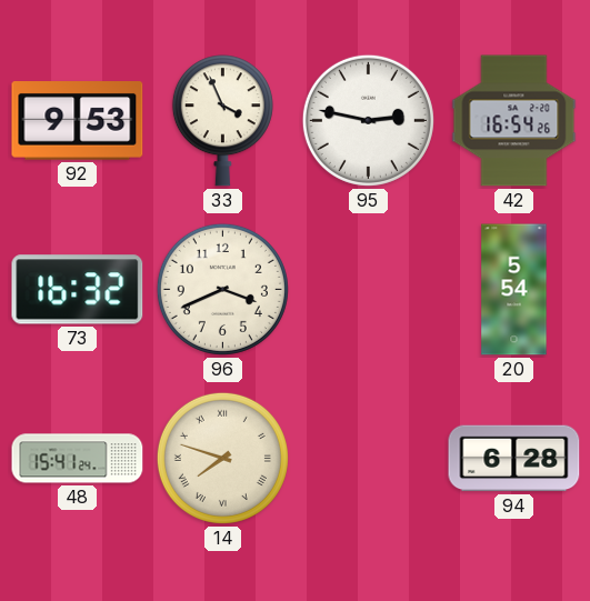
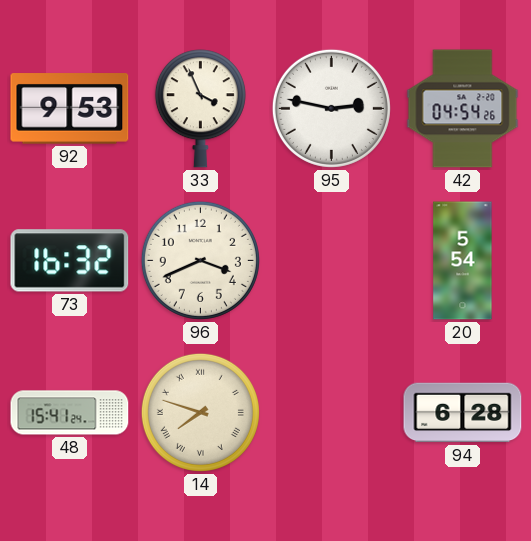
42: 16:54 -> 04:54
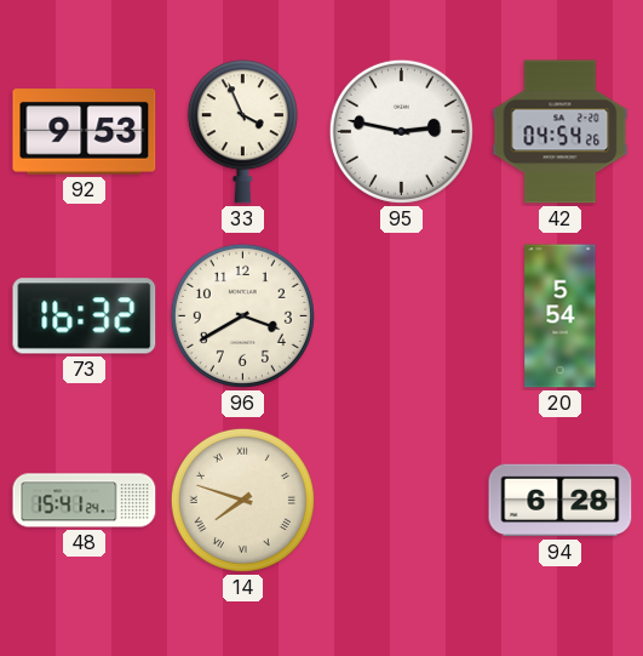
96: 3:41 -> 3:40
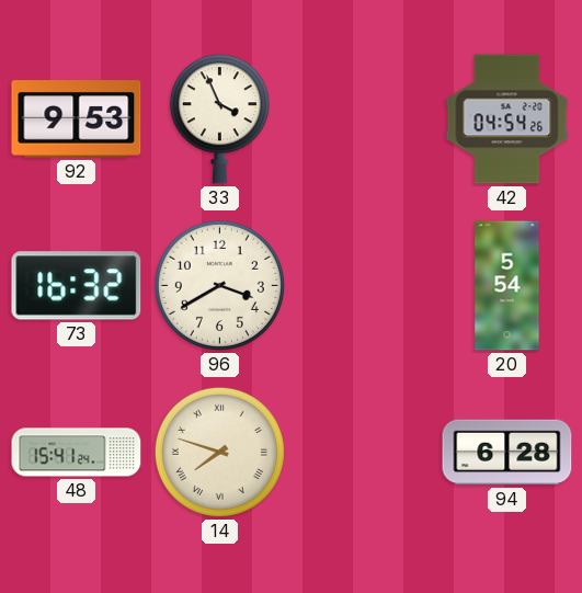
95: 2:47 -> none
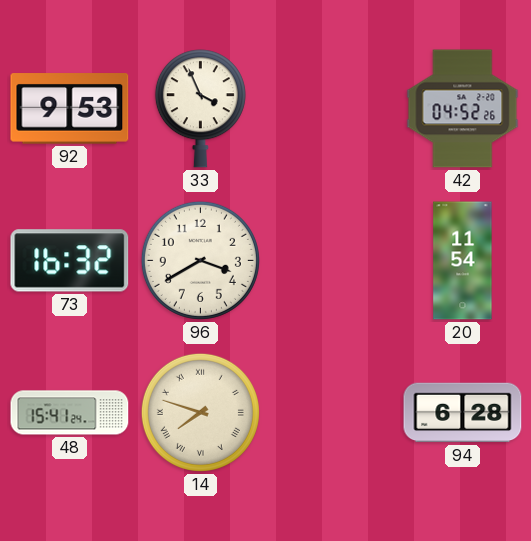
42: 04:54 -> 04:52
20: 5:54 -> 11:54
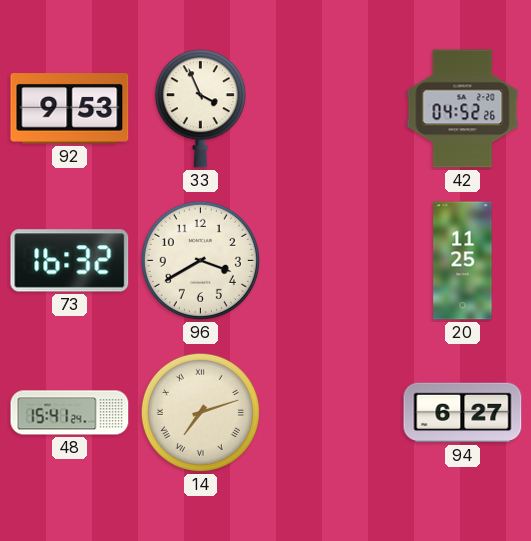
20: 11:54 -> 11:25
14: 7:48 -> 7:12
94: 6:28 -> 6:27
